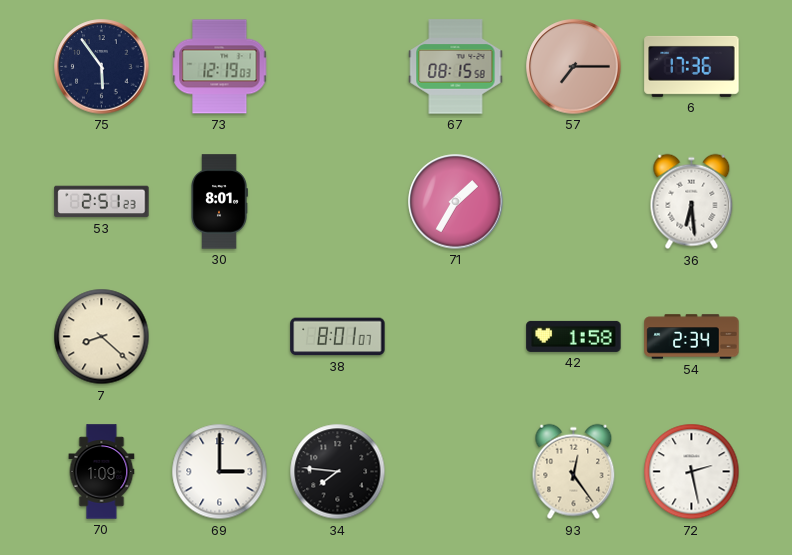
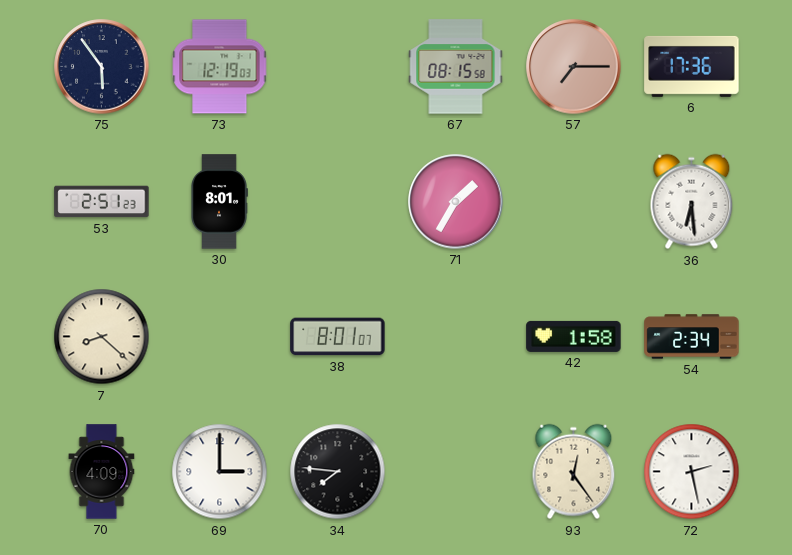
70: 1:09 -> 4:09
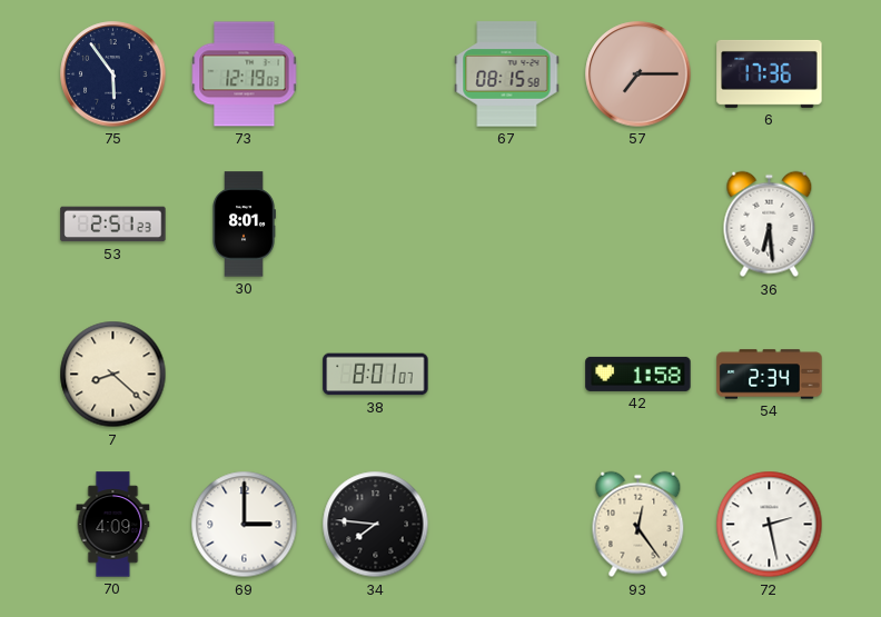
71: 1:35 -> none
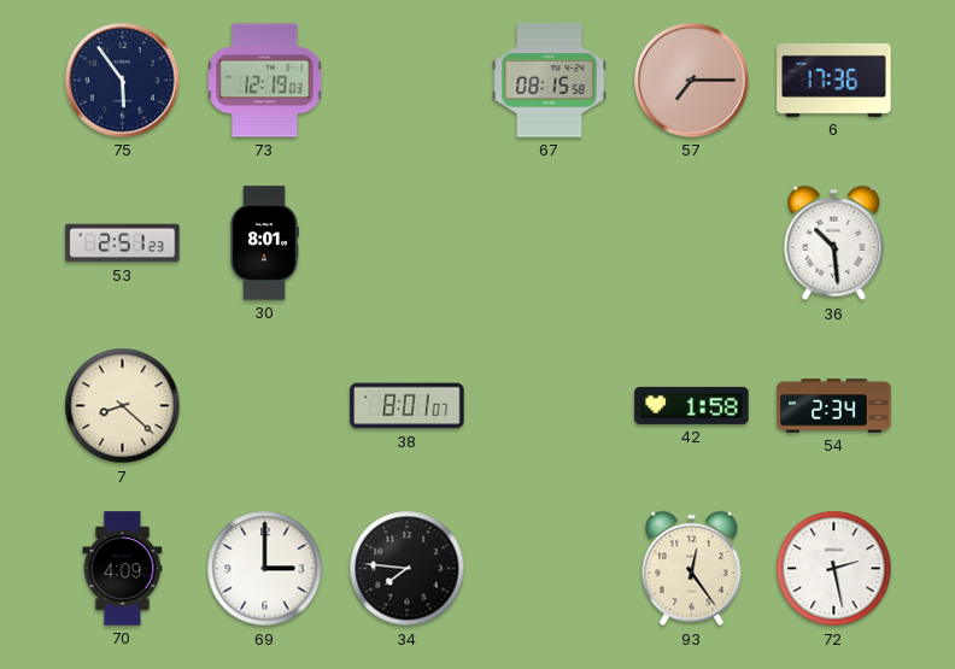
36: 6:29 -> 10:29
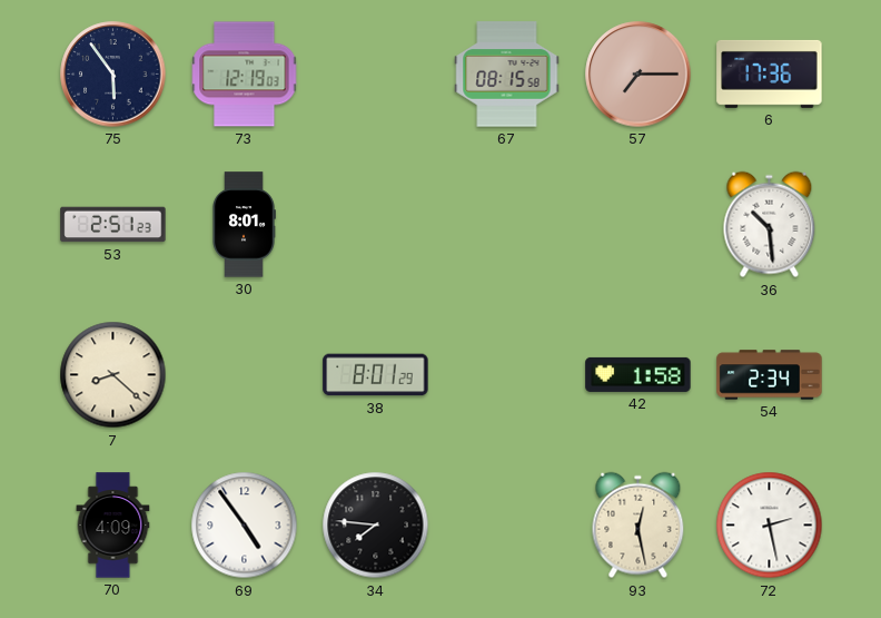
38: 8:01:07 -> 8:01:29
69: 3:00 -> 4:54
93: 12:24 -> 12:28
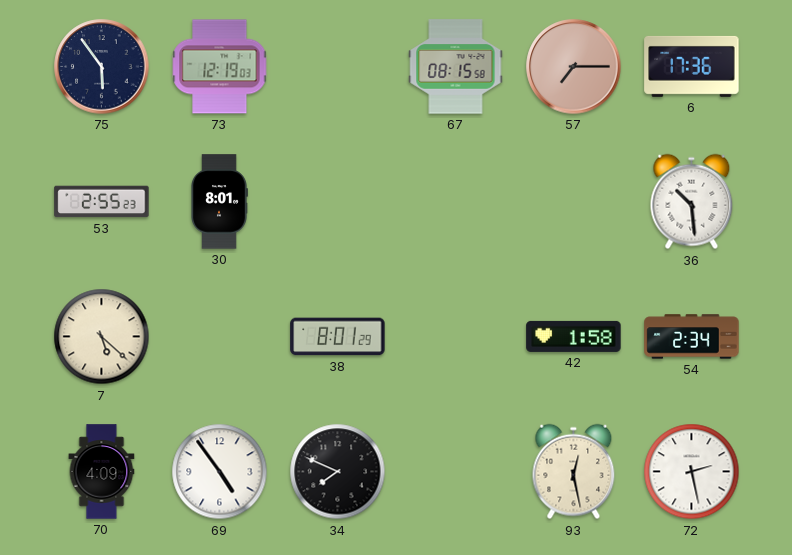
53: 2:51 -> 2:55
7: 8:22 -> 5:22
34: 7:46 -> 7:49
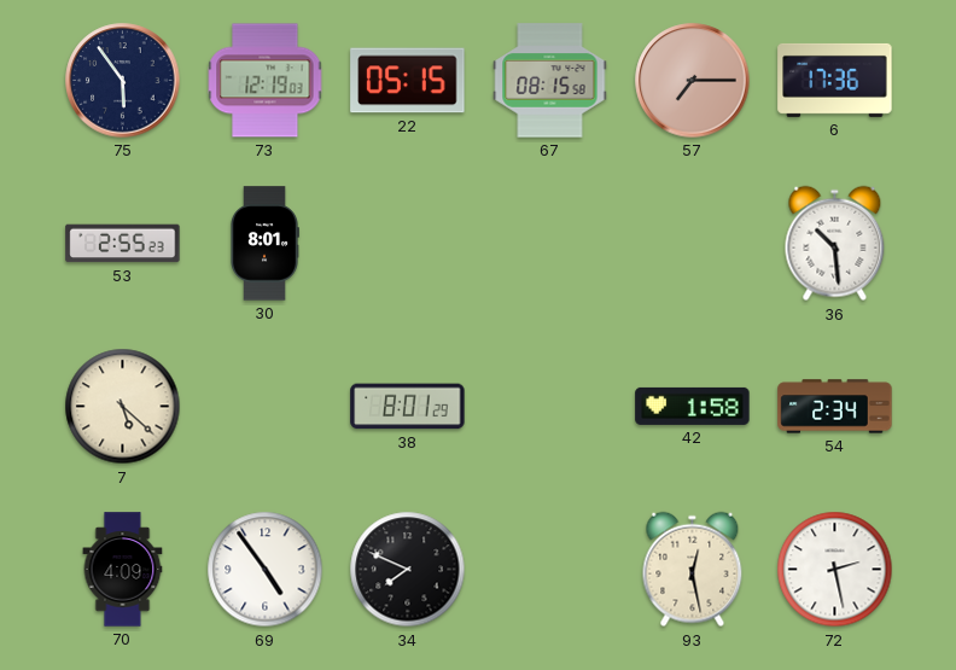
22: none -> 05:15
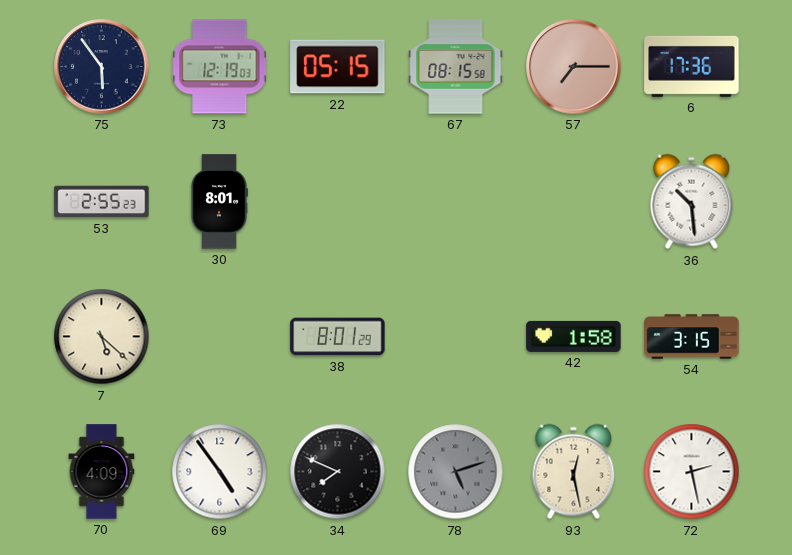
54: 2:34 -> 3:15
78: none -> 5:12
